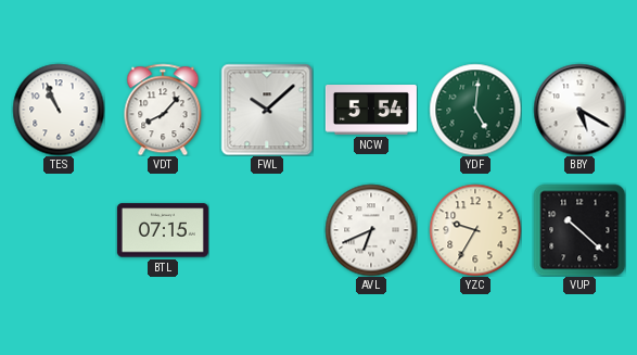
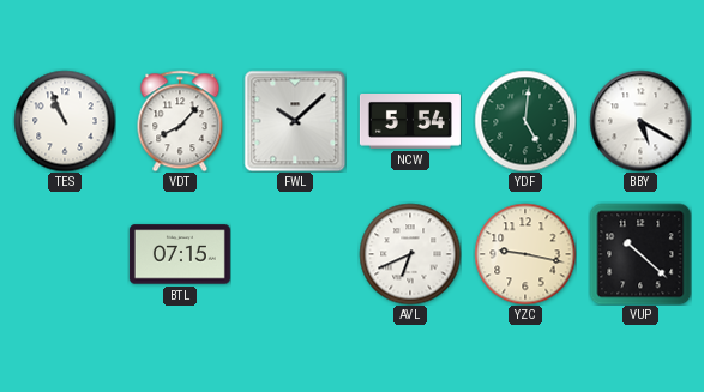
YZC: 9:35 -> 9:17
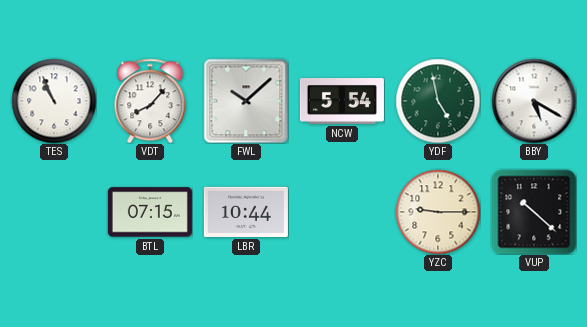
YDF: 5:01 -> 4:58
LBR: none -> 10:44
AVL: 6:41 -> none
YZC: 9:17 -> 9:15
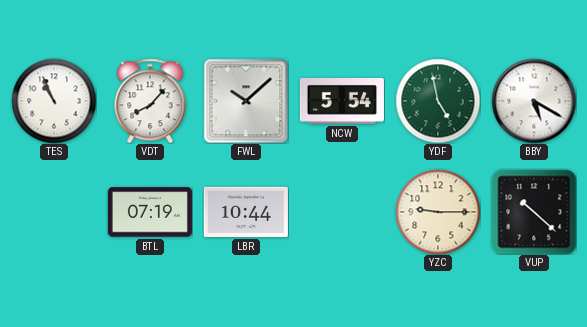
BTL: 07:15 -> 07:19
